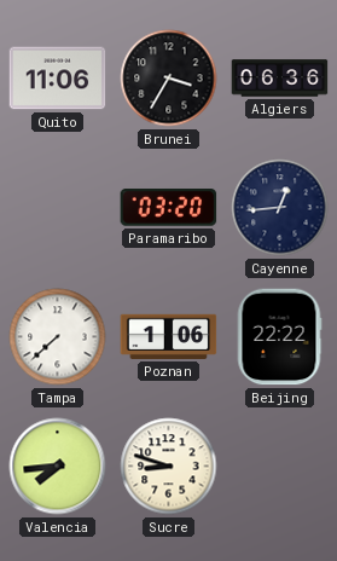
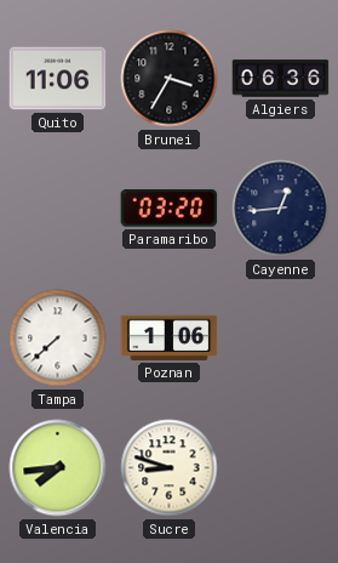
Beijing: 22:22 -> none
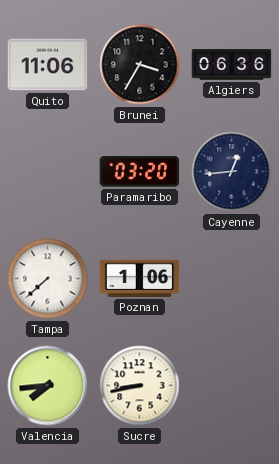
Sucre: 8:48 -> 8:43
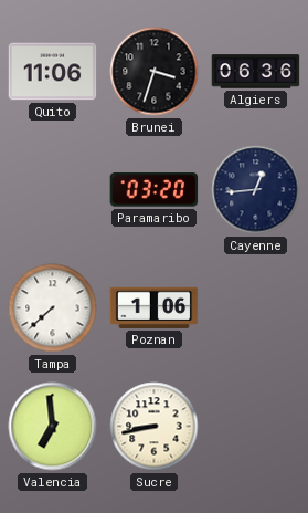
Brunei: 3:35 -> 3:33
Valencia: 7:44 -> 6:59
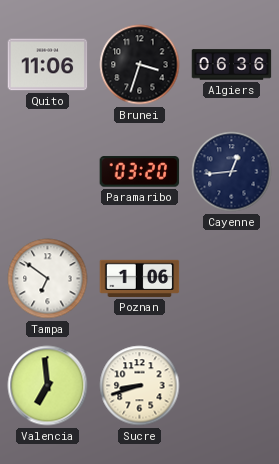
Tampa: 7:38 -> 6:51
Sucre: 8:43 -> 8:42
